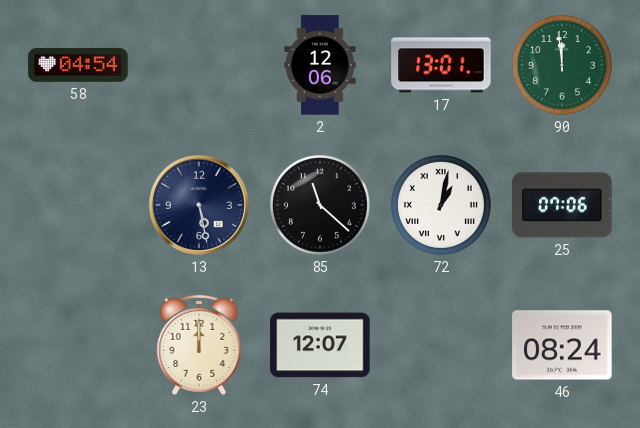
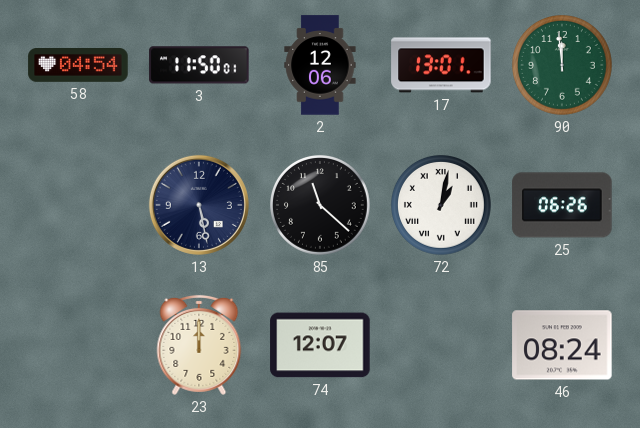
3: none -> 11:50
25: 07:06 -> 06:26
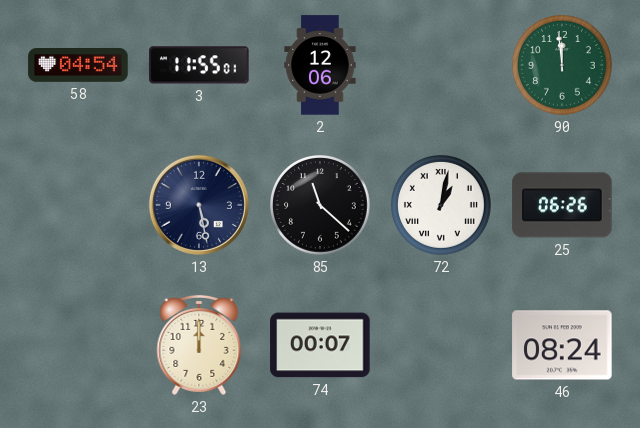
3: 11:50 -> 11:55
17: 13:01 -> none
74: 12:07 -> 00:07
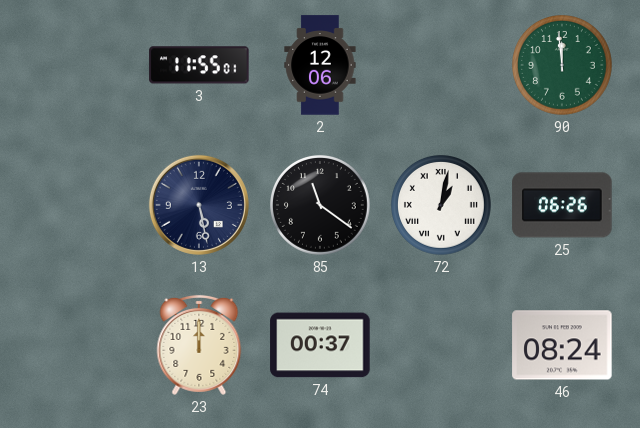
58: 04:54 -> none
85: 11:22 -> 11:21
74: 00:07 -> 00:37
